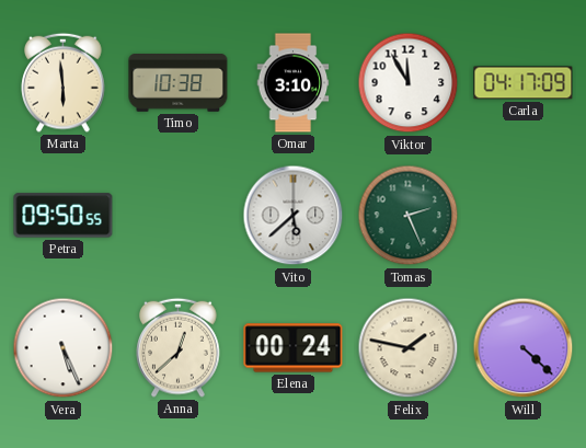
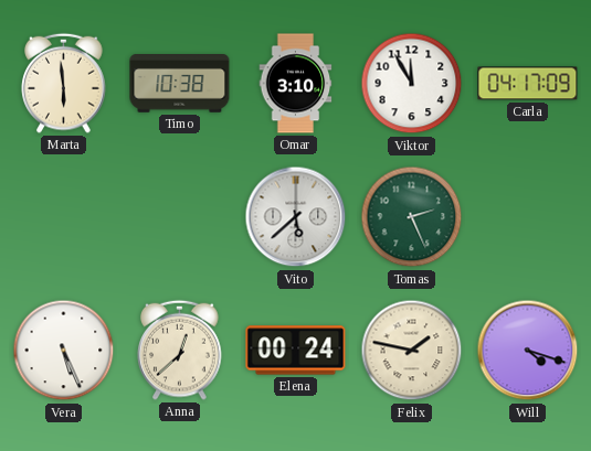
Petra: 09:50 -> none
Will: 4:22 -> 4:18
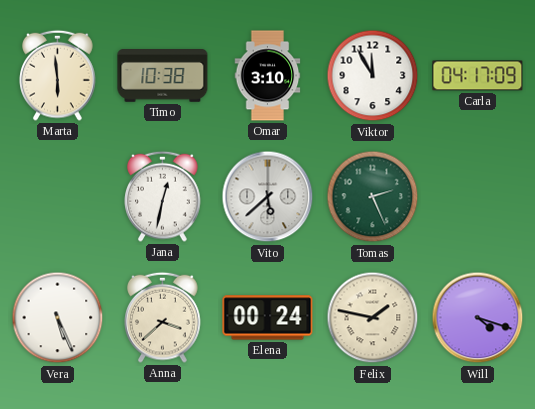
Jana: none -> 12:32
Anna: 12:38 -> 3:38
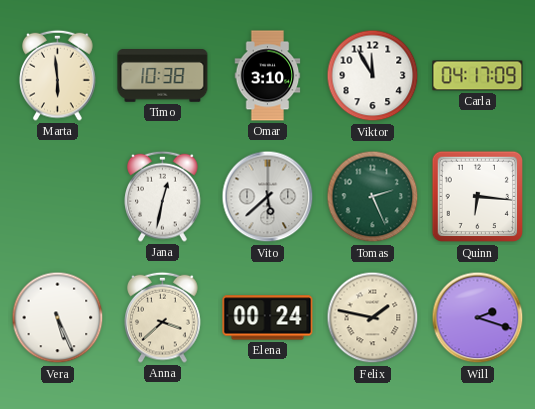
Quinn: none -> 6:16
Will: 4:18 -> 2:18
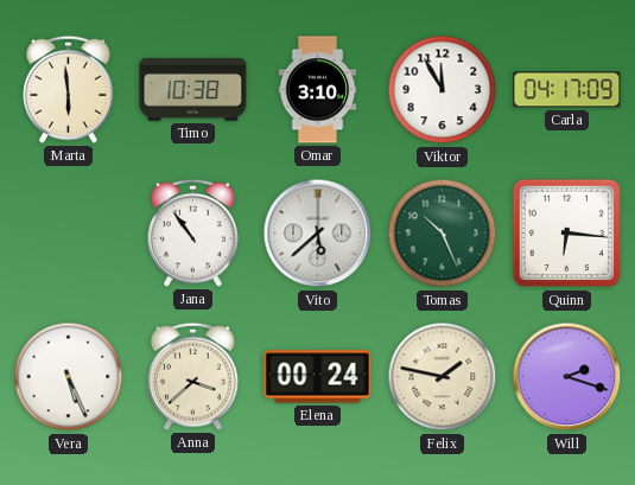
Jana: 12:32 -> 10:54
Tomas: 2:26 -> 10:26
